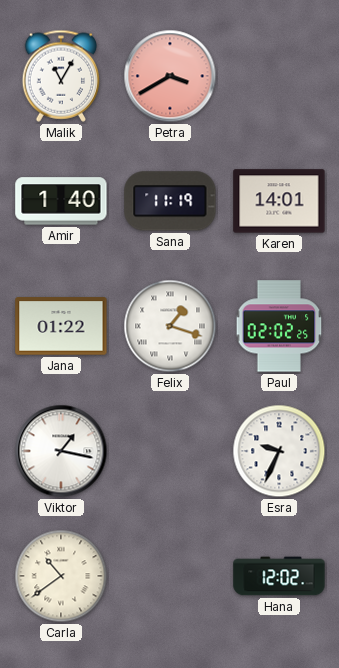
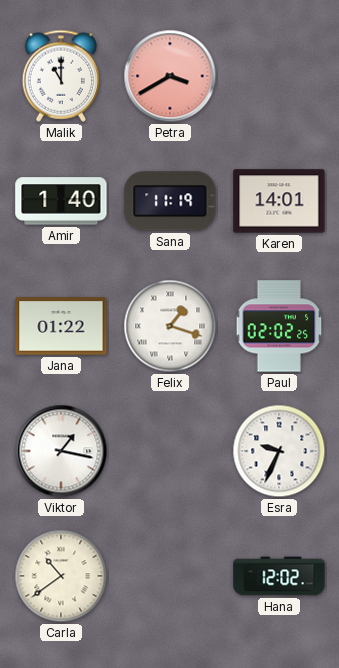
Malik: 11:05 -> 11:00
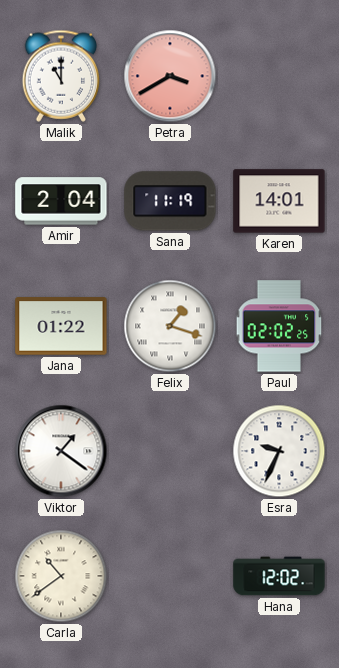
Amir: 1:40 -> 2:04
Viktor: 1:17 -> 1:21
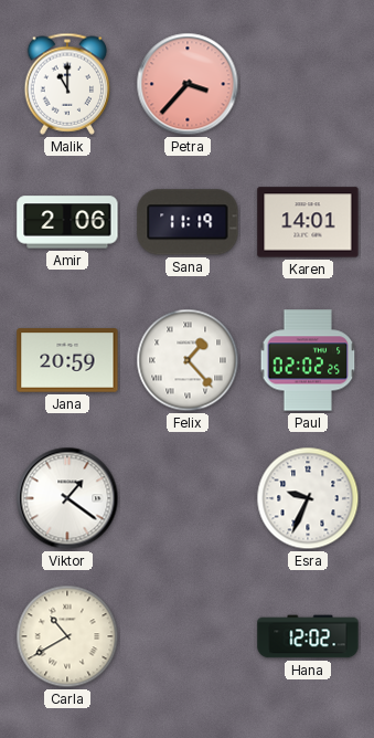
Petra: 3:40 -> 3:37
Amir: 2:04 -> 2:06
Jana: 01:22 -> 20:59
Felix: 1:18 -> 1:23
Carla: 10:39 -> 10:40
